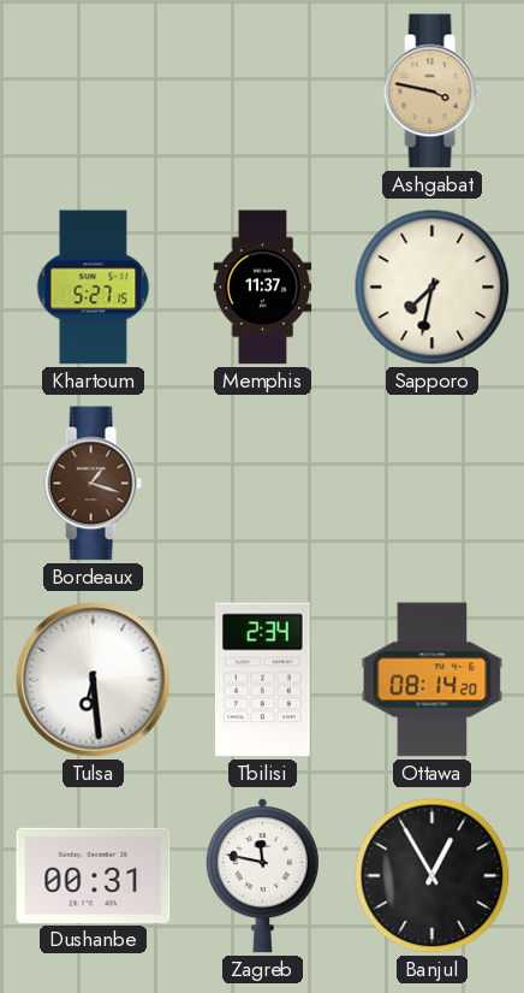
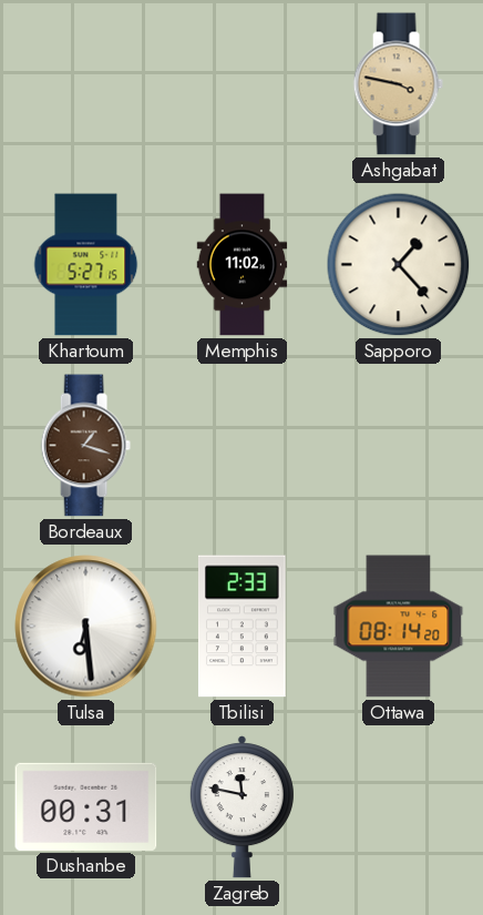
Memphis: 11:37 -> 11:02
Sapporo: 7:32 -> 1:23
Tbilisi: 2:34 -> 2:33
Banjul: 12:55 -> none
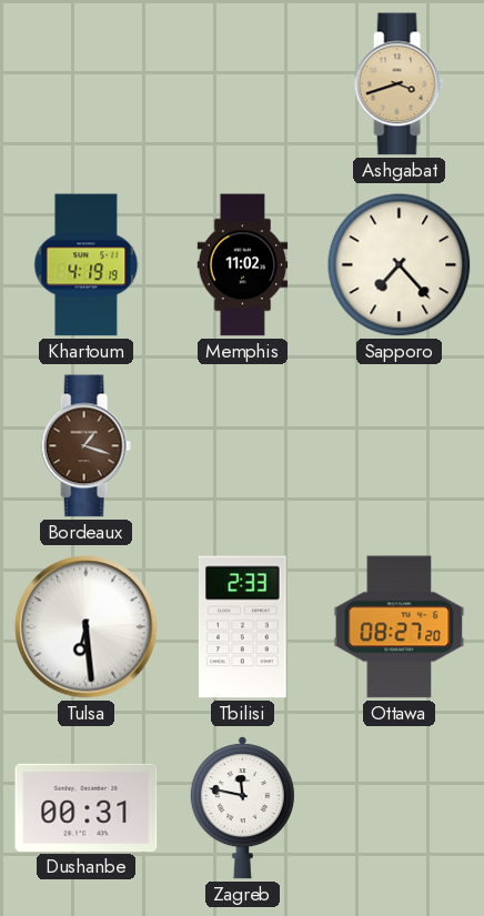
Ashgabat: 3:47 -> 3:42
Khartoum: 5:27 -> 4:19
Sapporo: 1:23 -> 7:23
Ottawa: 08:14 -> 08:27
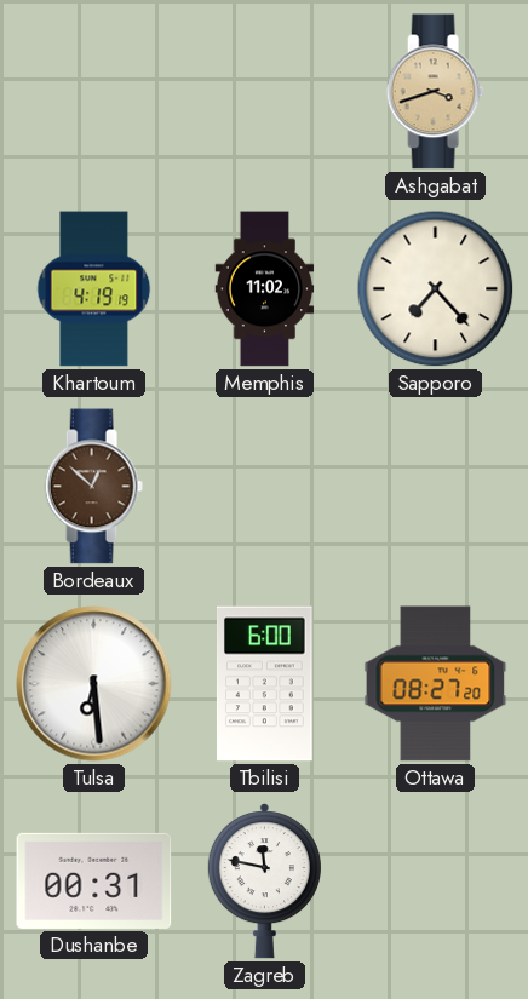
Bordeaux: 1:18 -> 12:52
Tbilisi: 2:33 -> 6:00
